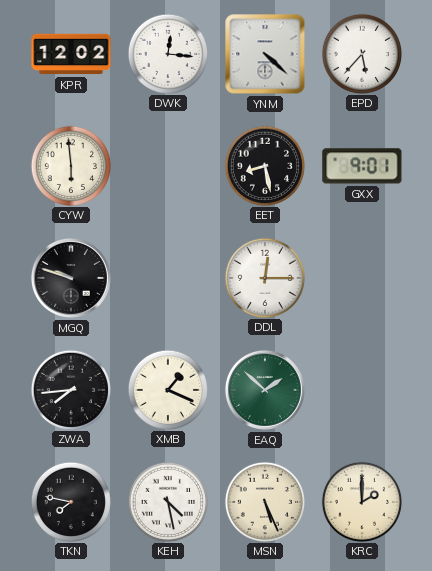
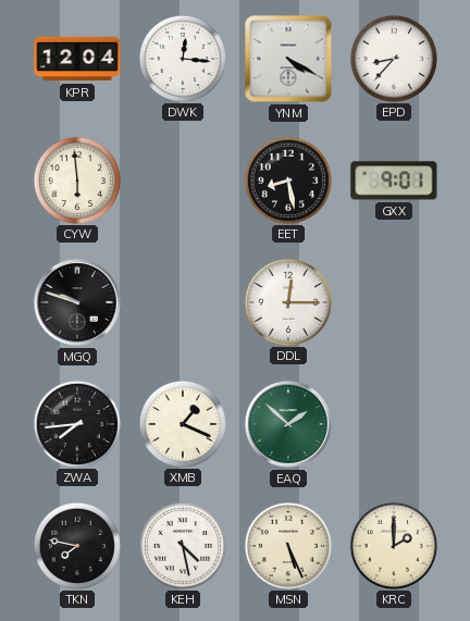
KPR: 12:02 -> 12:04
YNM: 4:22 -> 4:20
EPD: 5:37 -> 8:37
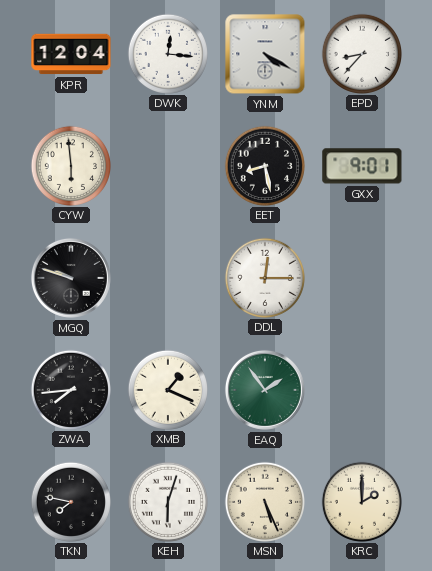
EAQ: 1:52 -> 1:54
KEH: 4:28 -> 6:03
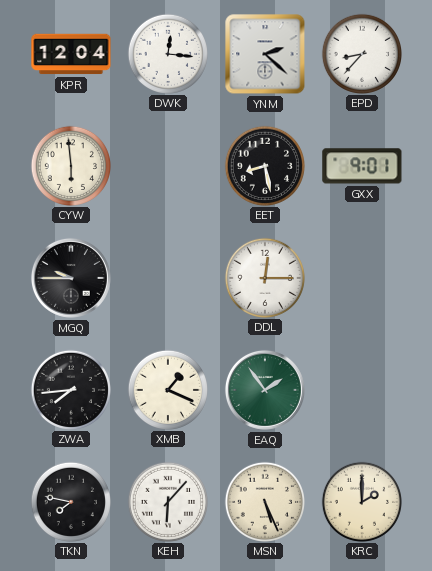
YNM: 4:20 -> 2:22
MGQ: 9:48 -> 9:45
KEH: 6:03 -> 6:07
